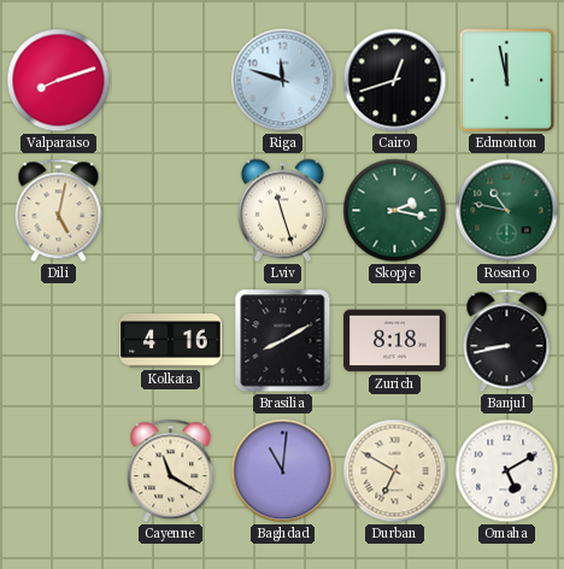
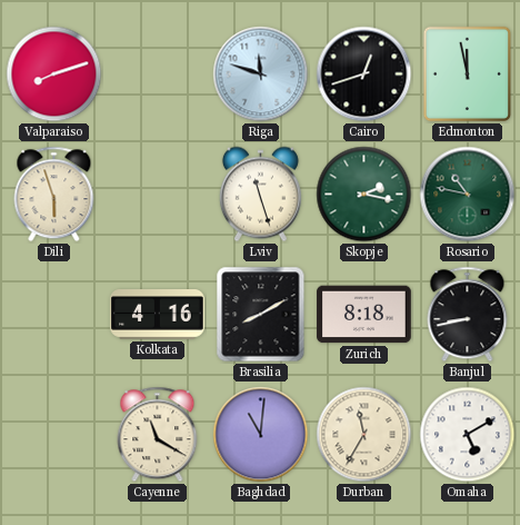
Dili: 5:02 -> 5:57
Durban: 6:50 -> 11:35
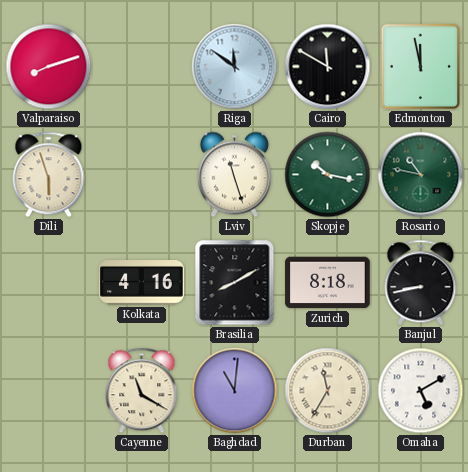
Riga: 11:48 -> 11:51
Cairo: 12:42 -> 11:50
Skopje: 2:17 -> 10:17
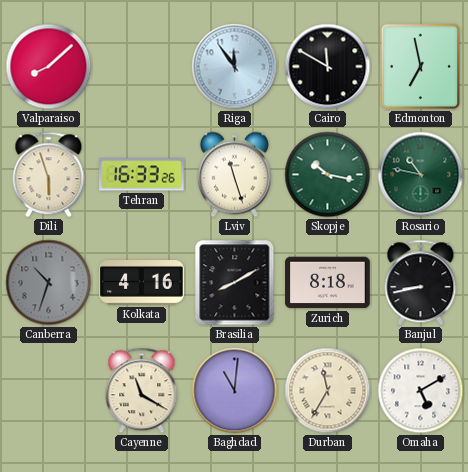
Valparaiso: 8:12 -> 8:08
Riga: 11:51 -> 11:54
Edmonton: 11:58 -> 6:58
Tehran: none -> 16:33
Canberra: none -> 10:33
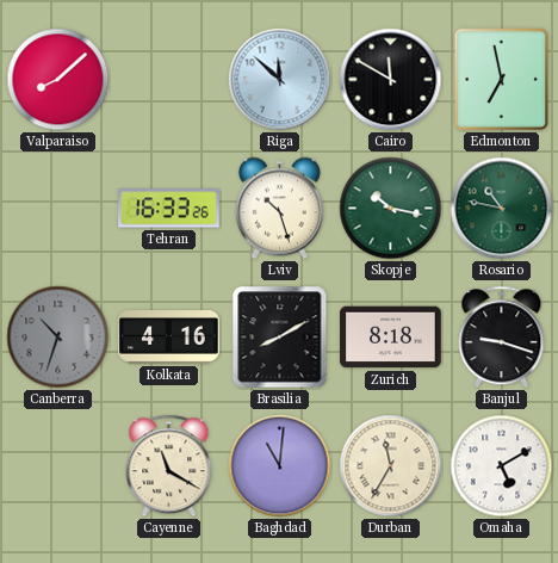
Riga: 11:54 -> 11:52
Dili: 5:57 -> none
Lviv: 11:27 -> 10:27
Banjul: 8:43 -> 9:18
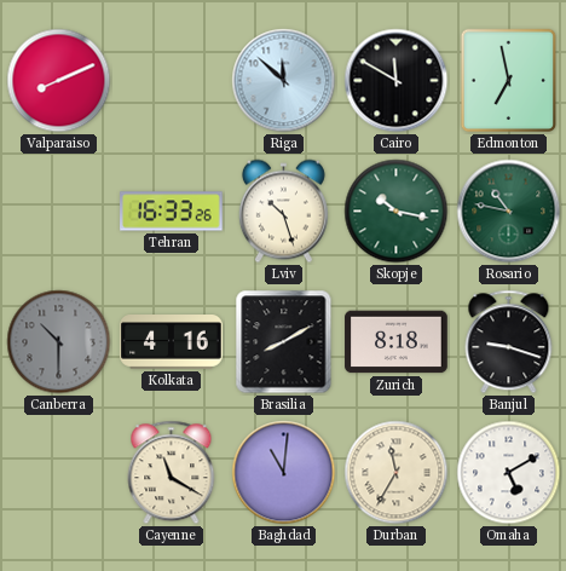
Valparaiso: 8:08 -> 8:11
Canberra: 10:33 -> 10:30
